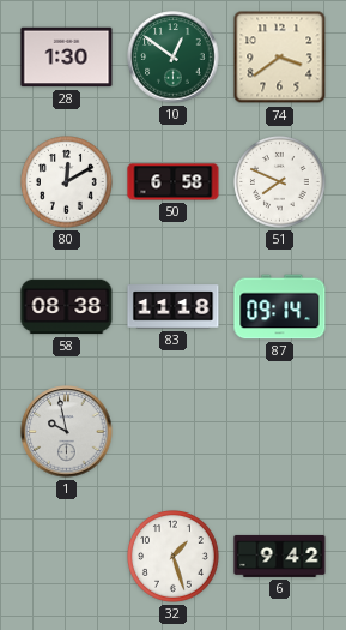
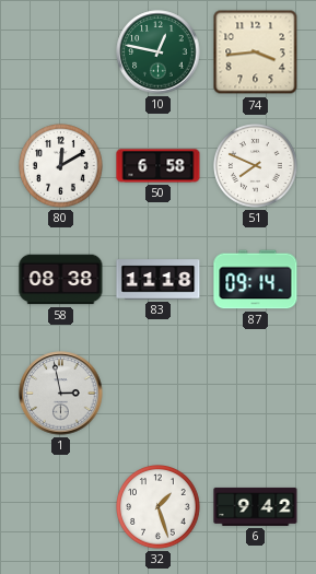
28: 1:30 -> none
10: 12:51 -> 12:47
74: 3:39 -> 3:44
1: 9:58 -> 2:58
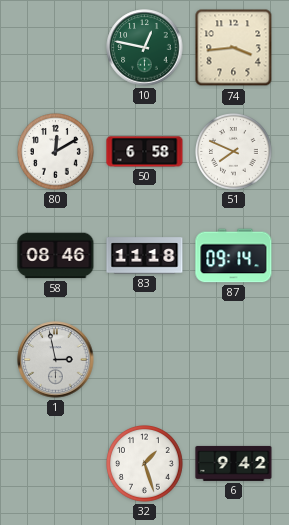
58: 08:38 -> 08:46
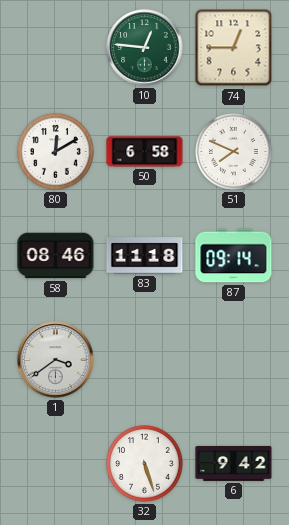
10: 12:47 -> 12:46
74: 3:44 -> 12:45
1: 2:58 -> 3:39
32: 1:27 -> 5:27
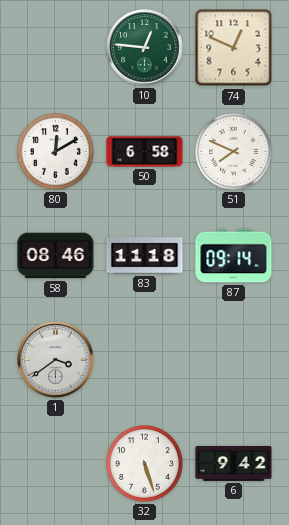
74: 12:45 -> 12:49
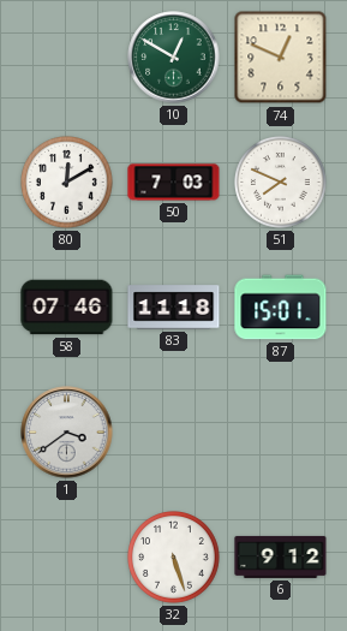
10: 12:46 -> 12:50
50: 6:58 -> 7:03
58: 08:46 -> 07:46
87: 09:14 -> 15:01
6: 9:42 -> 9:12
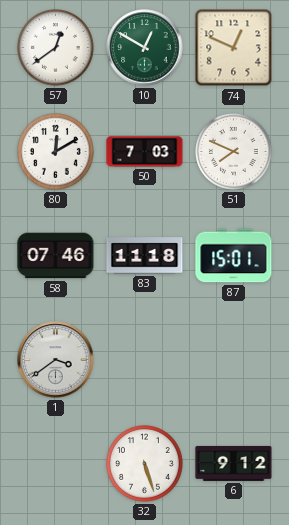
57: none -> 12:39
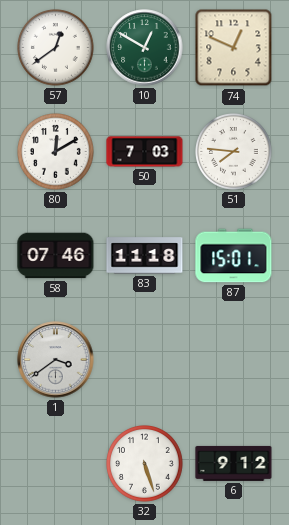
51: 7:49 -> 7:46
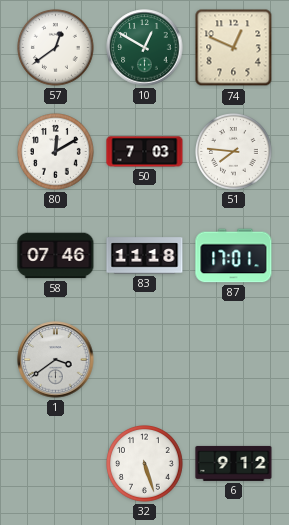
87: 15:01 -> 17:01
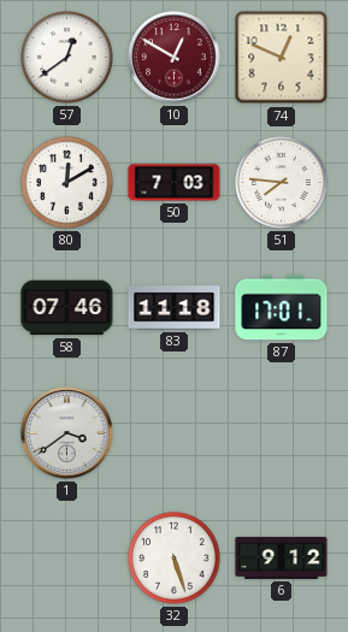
10 dial: green -> burgundy
